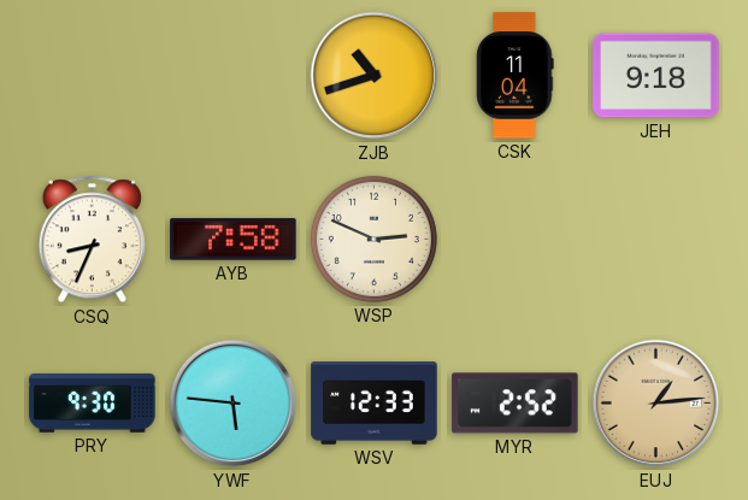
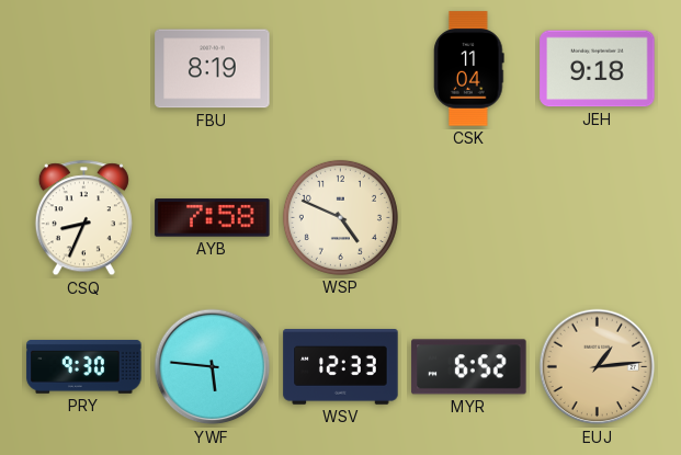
FBU: none -> 8:19
ZJB: 10:42 -> none
WSP: 2:49 -> 4:49
MYR: 2:52 -> 6:52
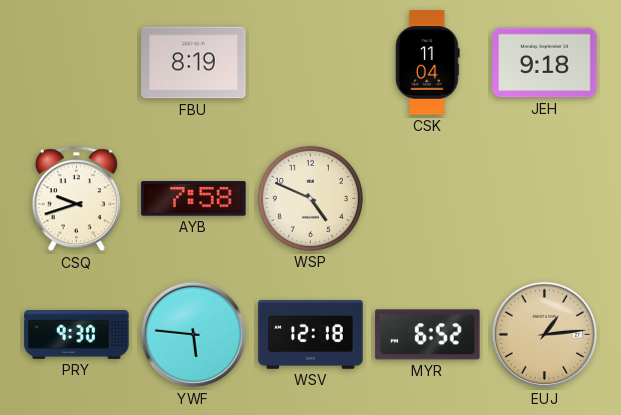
CSQ: 8:34 -> 9:42
WSV: 12:33 -> 12:18
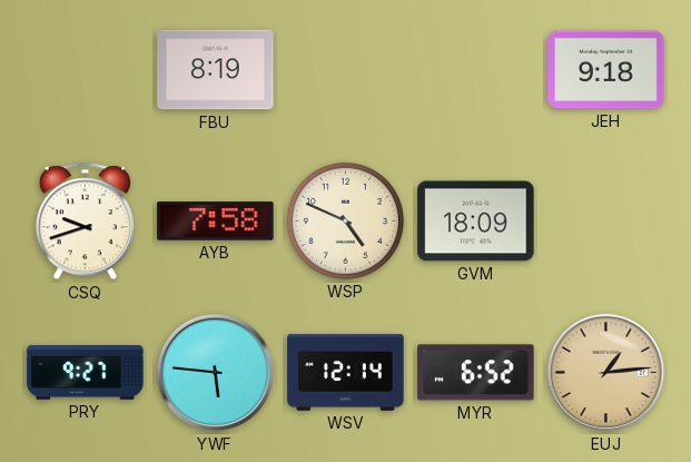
CSK: 11:04 -> none
GVM: none -> 18:09
PRY: 9:30 -> 9:27
WSV: 12:18 -> 12:14
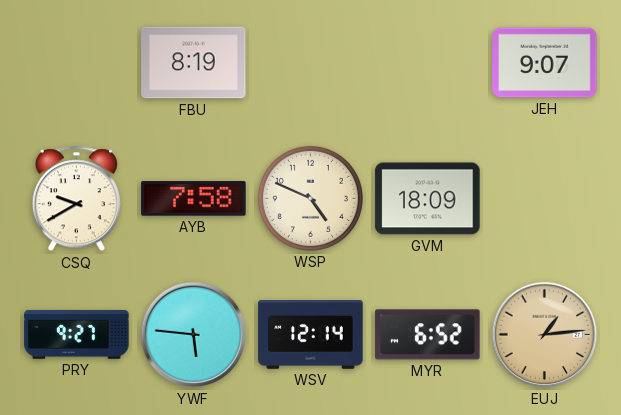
JEH: 9:18 -> 9:07
CSQ: 9:42 -> 9:40
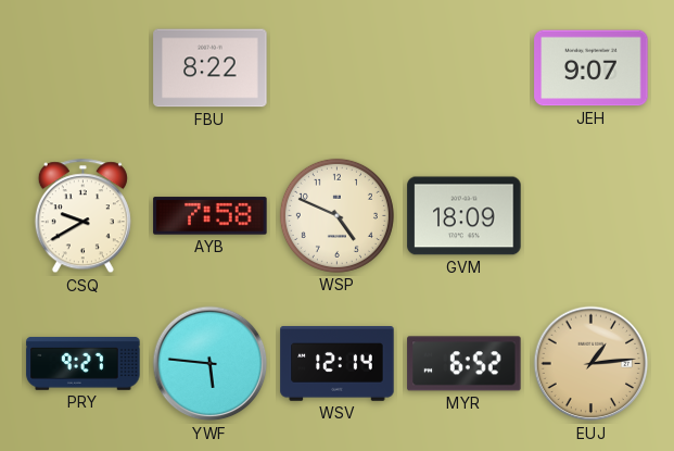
FBU: 8:19 -> 8:22
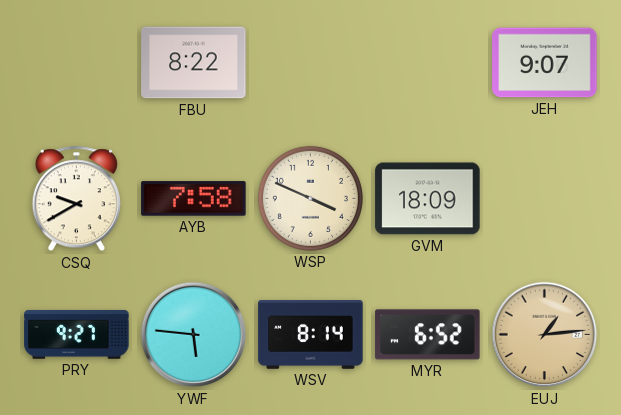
WSP: 4:49 -> 3:49
WSV: 12:14 -> 8:14
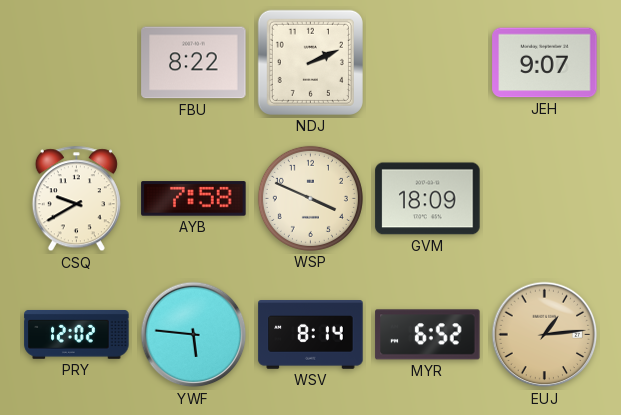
NDJ: none -> 2:11
PRY: 9:27 -> 12:02
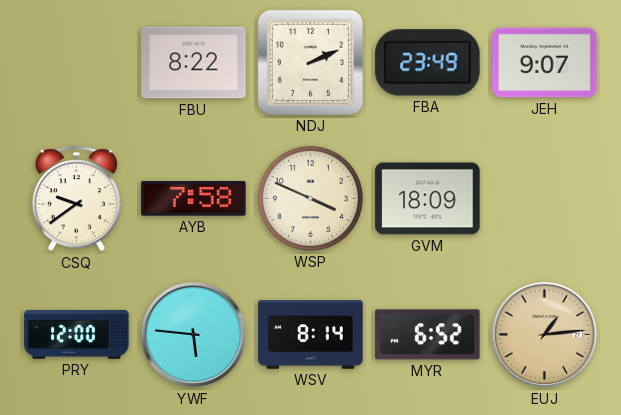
FBA: none -> 23:49
CSQ: 9:40 -> 9:39
PRY: 12:02 -> 12:00
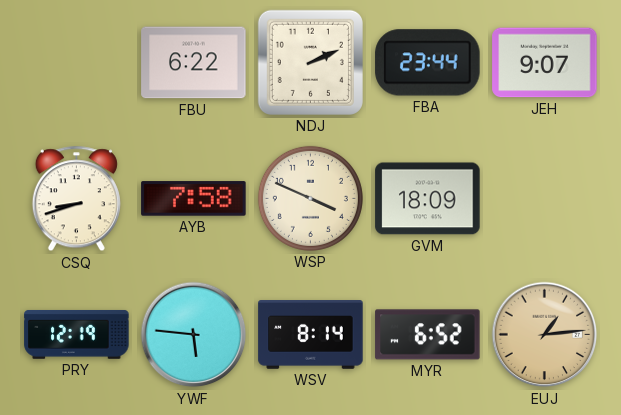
FBU: 8:22 -> 6:22
FBA: 23:49 -> 23:44
CSQ: 9:39 -> 8:42
PRY: 12:00 -> 12:19
